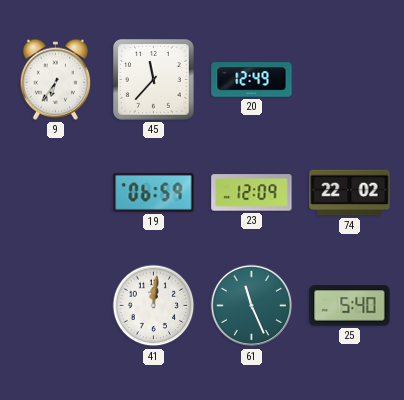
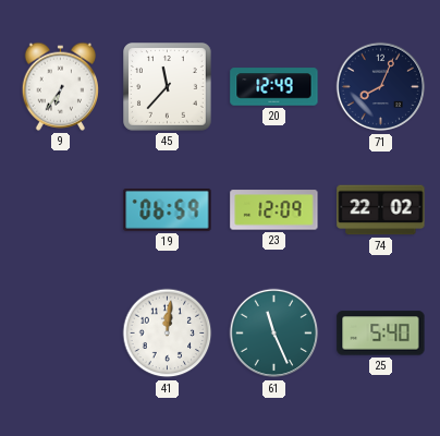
71: none -> 8:04
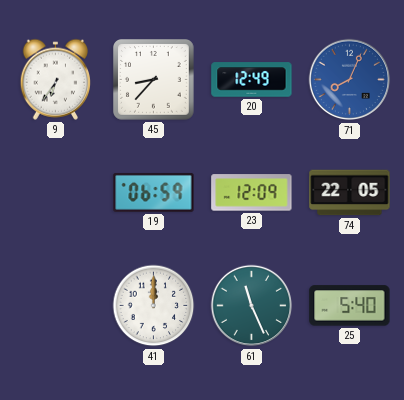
45: 11:37 -> 8:37
71 dial: navy -> blue
74: 22:02 -> 22:05
41: 12:01 -> 12:00
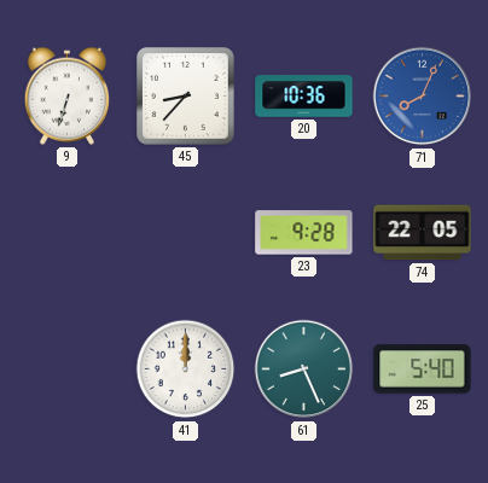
9: 6:36 -> 6:33
20: 12:49 -> 10:36
19: 06:59 -> none
23: 12:09 -> 9:28
61: 11:26 -> 8:26
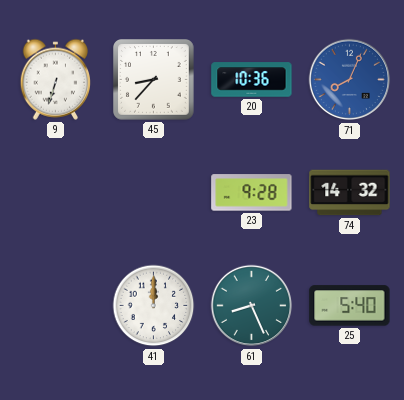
74: 22:05 -> 14:32
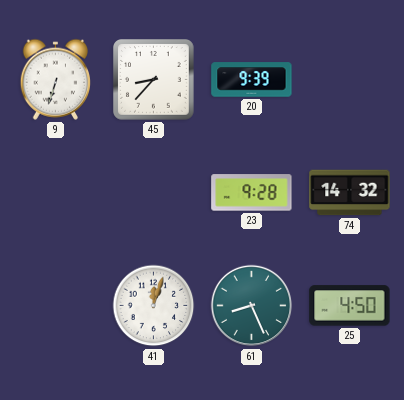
20: 10:36 -> 9:39
71: 8:04 -> none
41: 12:00 -> 12:03
25: 5:40 -> 4:50
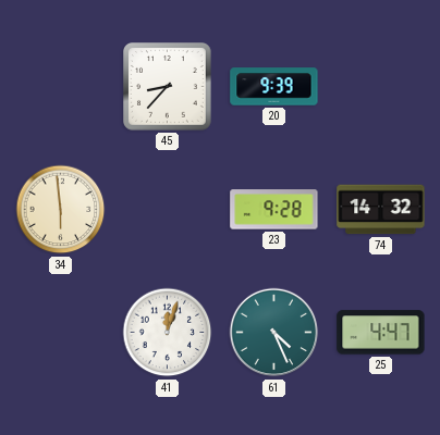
9: 6:33 -> none
34: none -> 5:59
61: 8:26 -> 4:26
25: 4:50 -> 4:47
